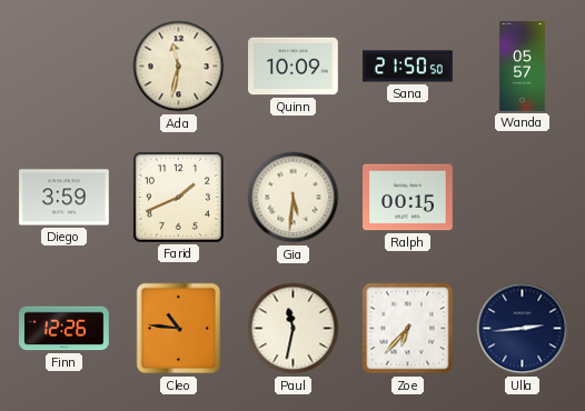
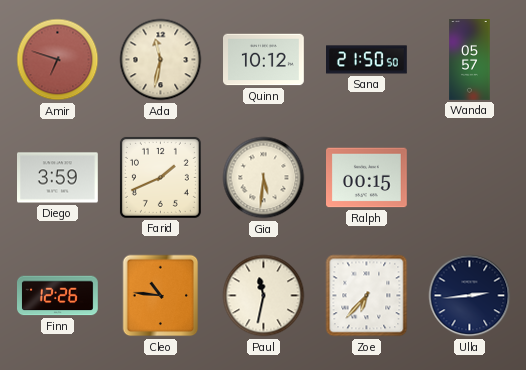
Amir: none -> 6:48
Quinn: 10:09 -> 10:12
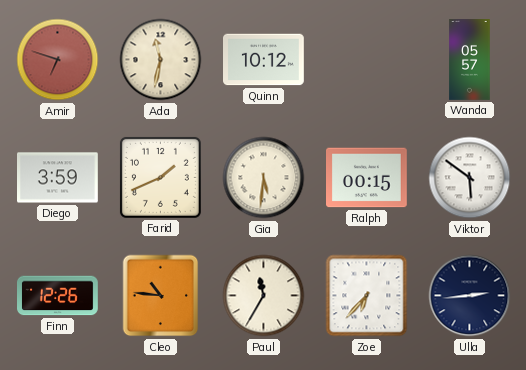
Sana: 21:50 -> none
Viktor: none -> 5:51
Paul: 11:32 -> 11:35
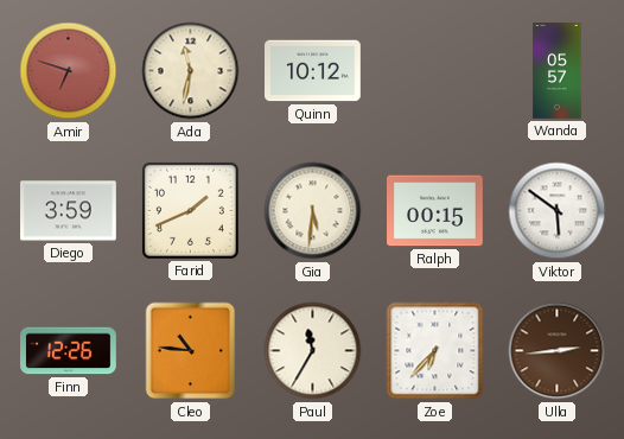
Ulla dial: navy -> brown
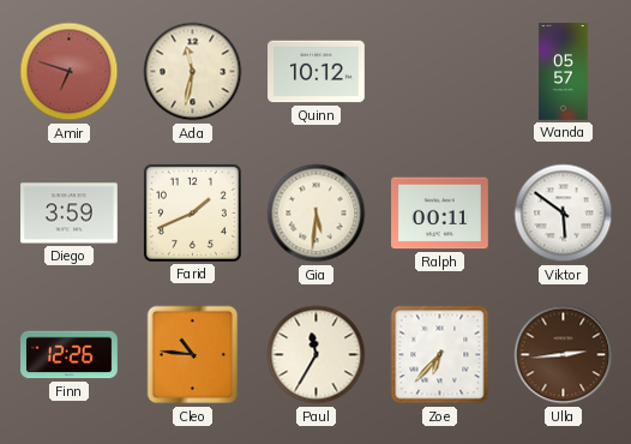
Ralph: 00:15 -> 00:11
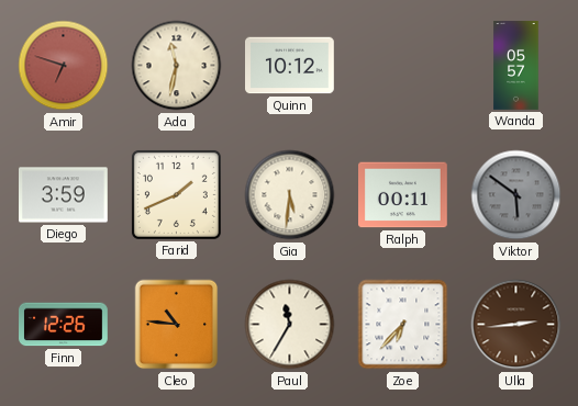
Viktor dial: white -> grey
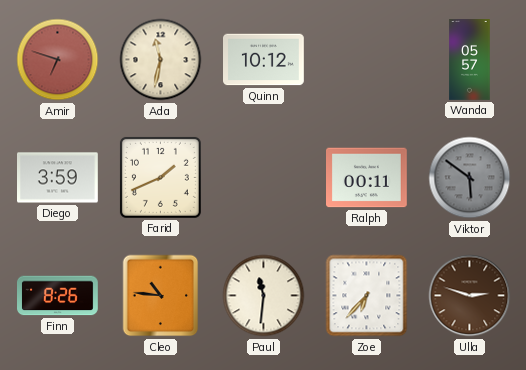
Gia: 5:31 -> none
Finn: 12:26 -> 8:26
Paul: 11:35 -> 11:31
Ulla: 2:44 -> 2:48
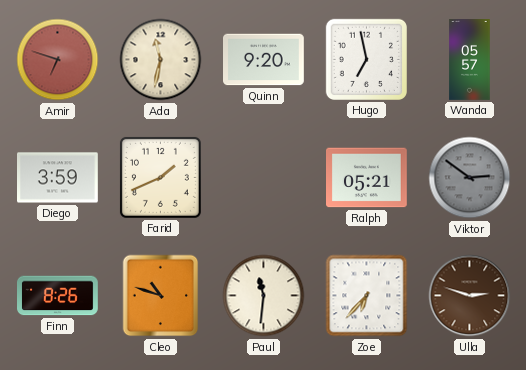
Quinn: 10:12 -> 9:20
Hugo: none -> 6:58
Ralph: 00:11 -> 05:21
Viktor: 5:51 -> 2:51
Cleo: 10:46 -> 10:48
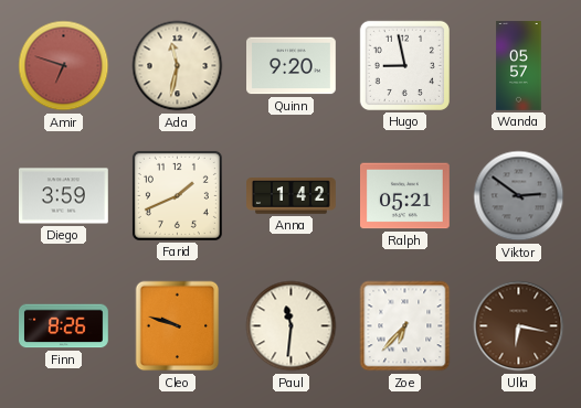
Hugo: 6:58 -> 8:58
Anna: none -> 1:42
Cleo: 10:48 -> 9:48
Ulla: 2:48 -> 6:17
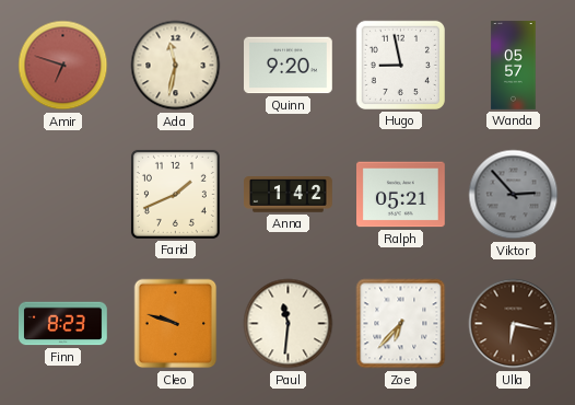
Diego: 3:59 -> none
Viktor: 2:51 -> 2:53
Finn: 8:26 -> 8:23
